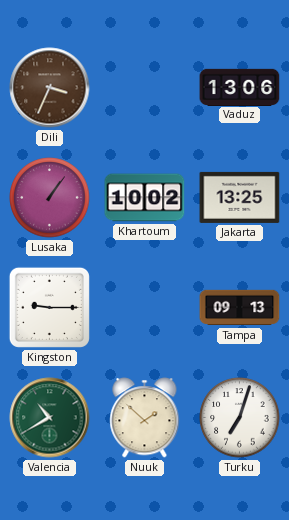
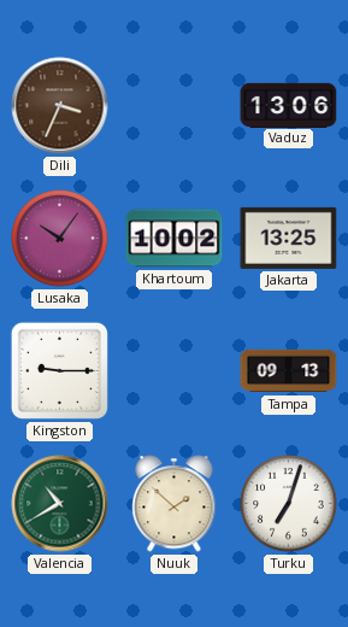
Lusaka: 1:06 -> 10:06
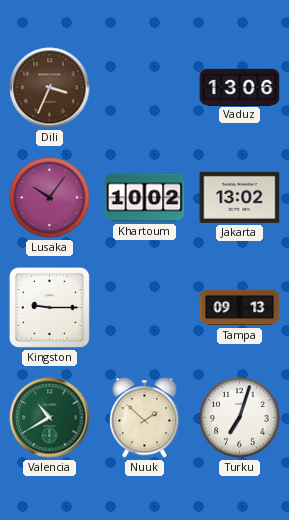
Jakarta: 13:25 -> 13:02
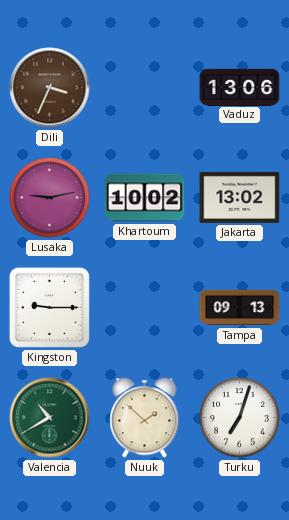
Lusaka: 10:06 -> 9:13
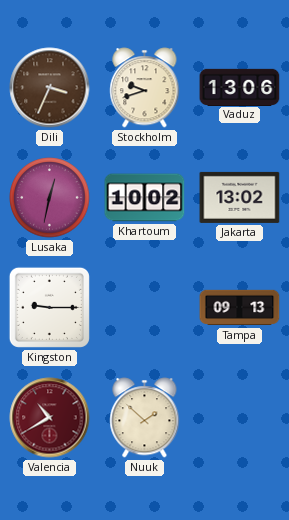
Stockholm: none -> 9:42
Lusaka: 9:13 -> 12:32
Valencia dial: green -> burgundy
Turku: 7:03 -> none
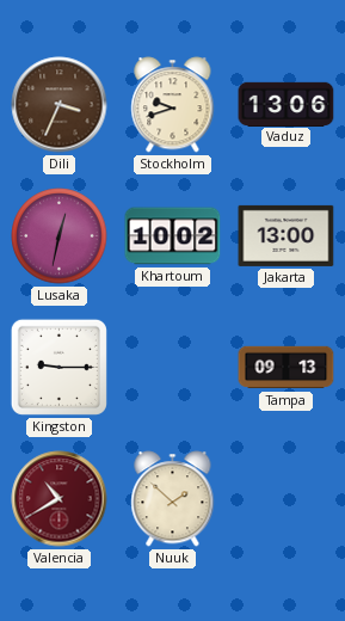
Jakarta: 13:02 -> 13:00
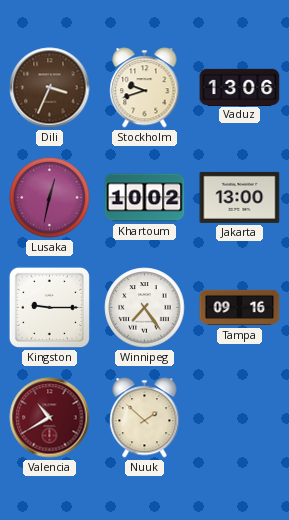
Winnipeg: none -> 7:24
Tampa: 09:13 -> 09:16
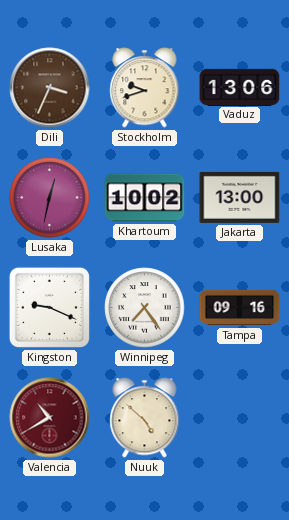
Kingston: 9:15 -> 9:19
Nuuk: 1:52 -> 4:52
